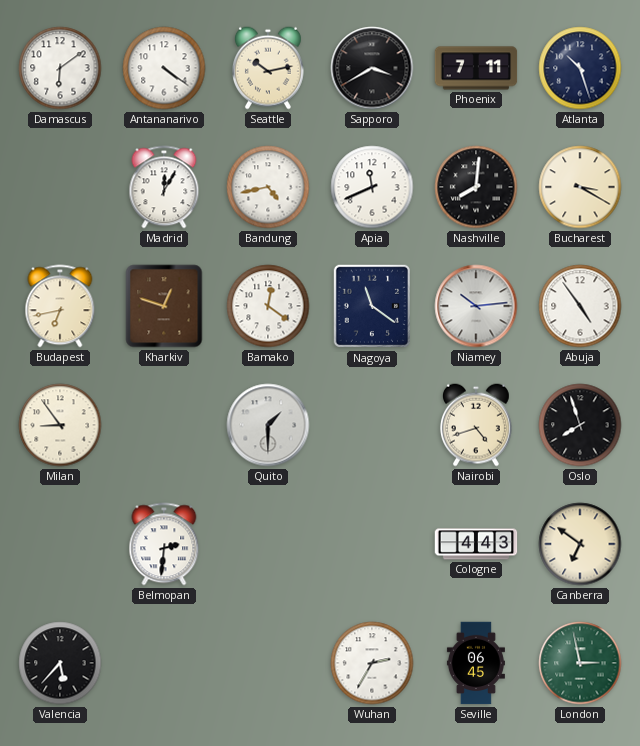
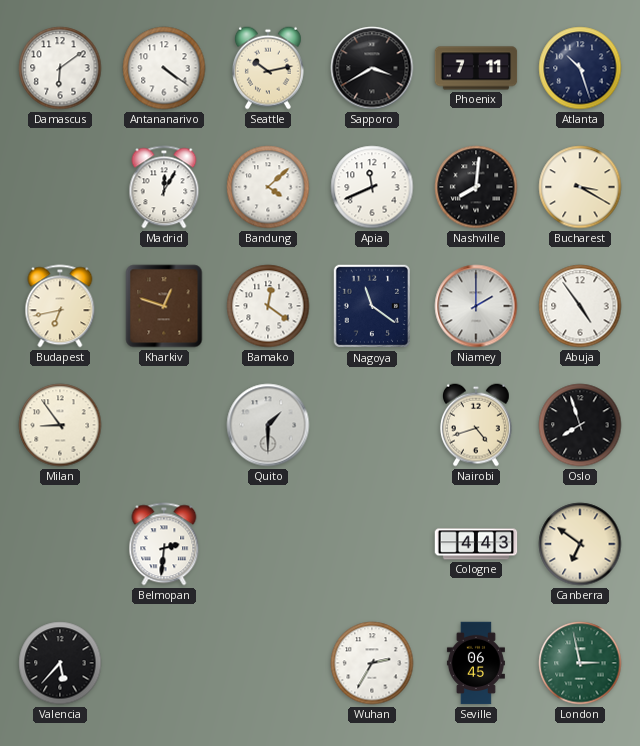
Bandung: 4:43 -> 4:08
Niamey: 10:14 -> 2:00
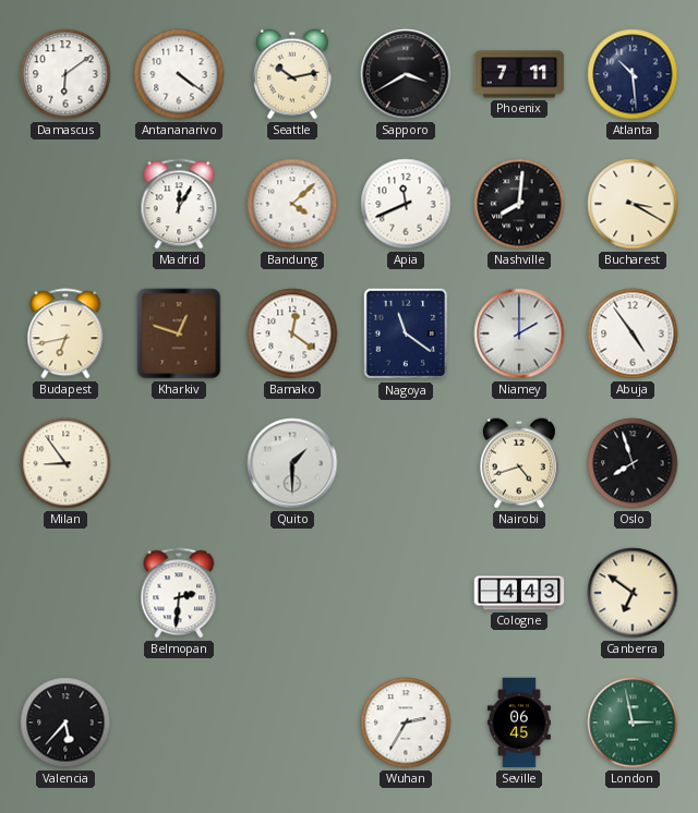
Atlanta: 10:27 -> 10:29
